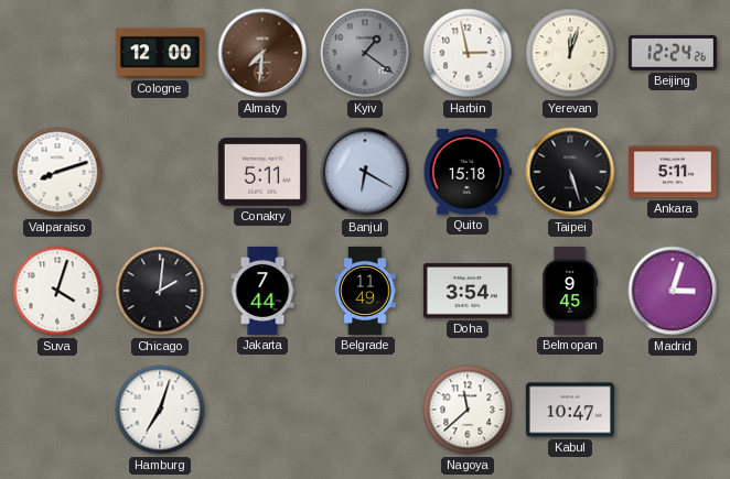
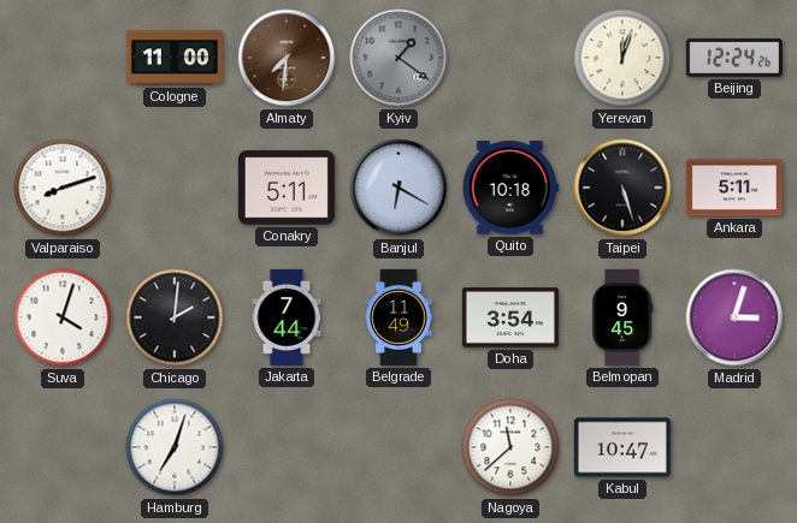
Cologne: 12:00 -> 11:00
Harbin: 2:58 -> none
Quito: 15:18 -> 10:18
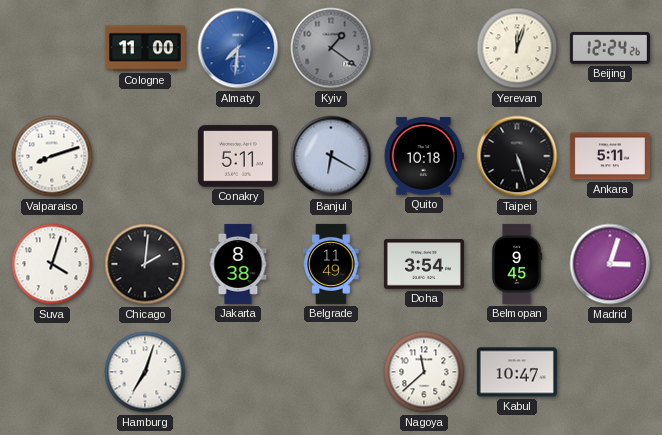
Almaty dial: brown -> blue
Jakarta: 7:44 -> 8:38
